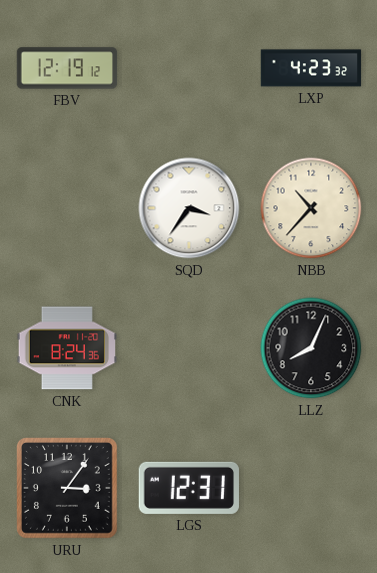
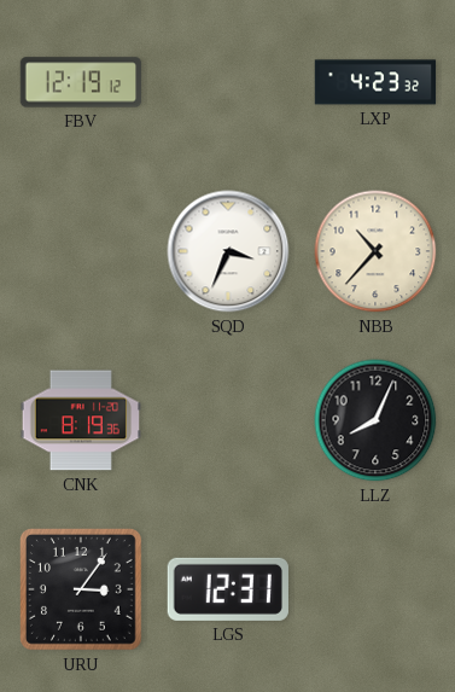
SQD: 3:36 -> 3:34
CNK: 8:24 -> 8:19
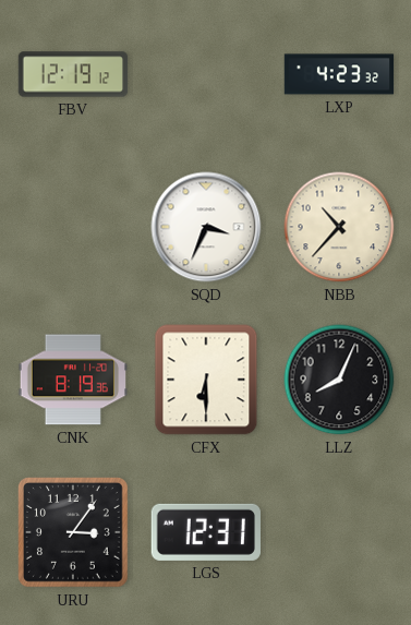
CFX: none -> 6:30
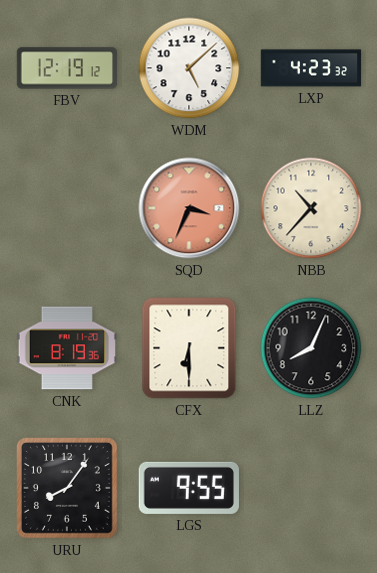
WDM: none -> 5:08
SQD dial: white -> salmon
URU: 3:06 -> 8:06
LGS: 12:31 -> 9:55
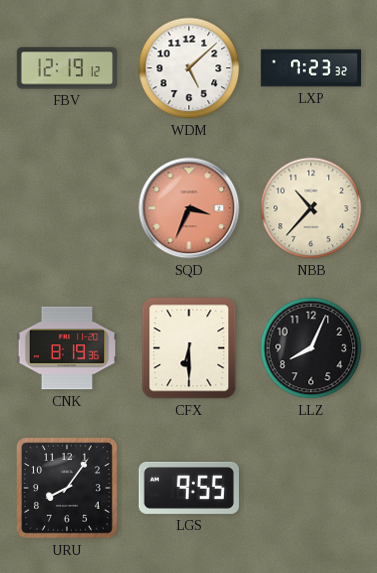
LXP: 4:23 -> 7:23
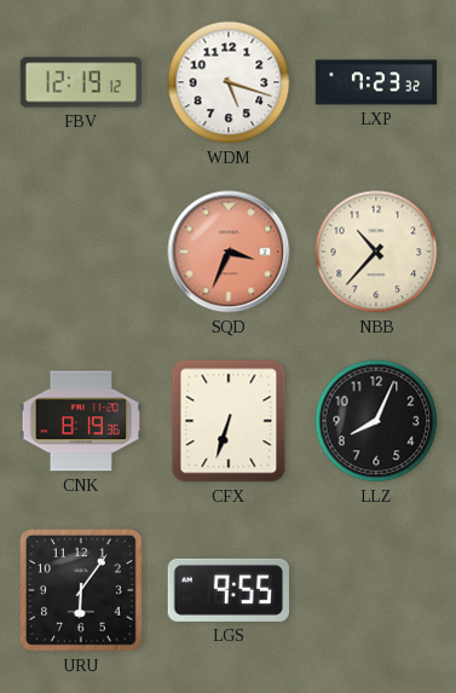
WDM: 5:08 -> 5:18
CFX: 6:30 -> 6:33
URU: 8:06 -> 6:06
